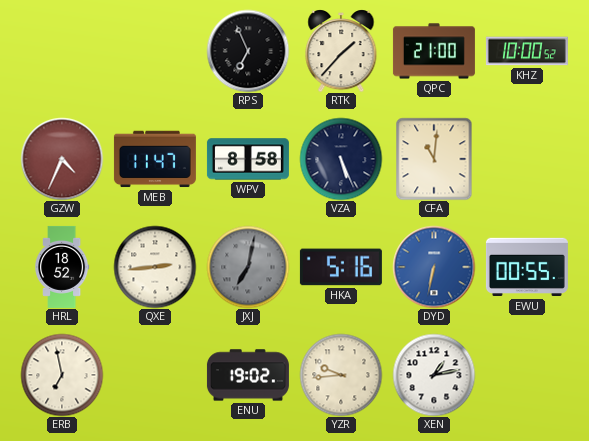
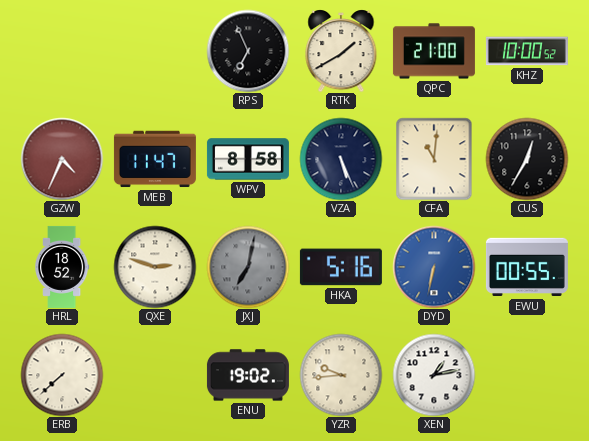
RTK: 1:37 -> 1:40
CUS: none -> 12:35
QXE: 2:44 -> 2:48
ERB: 6:58 -> 7:38
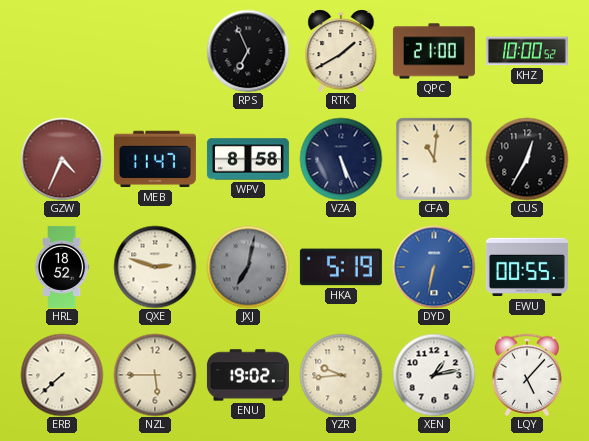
HKA: 5:16 -> 5:19
NZL: none -> 5:45
LQY: none -> 5:07
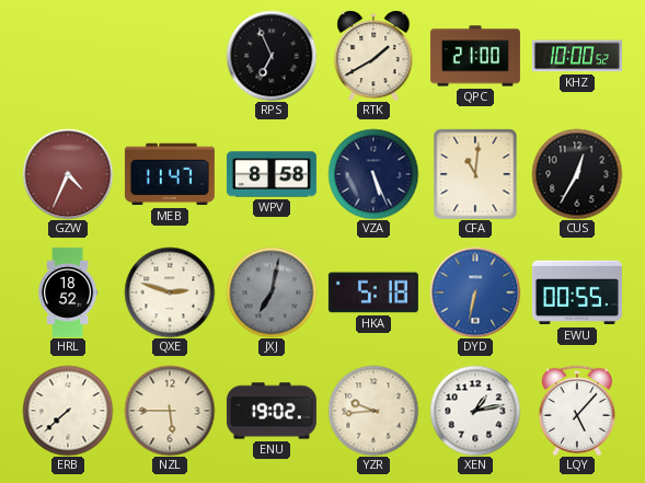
HKA: 5:19 -> 5:18
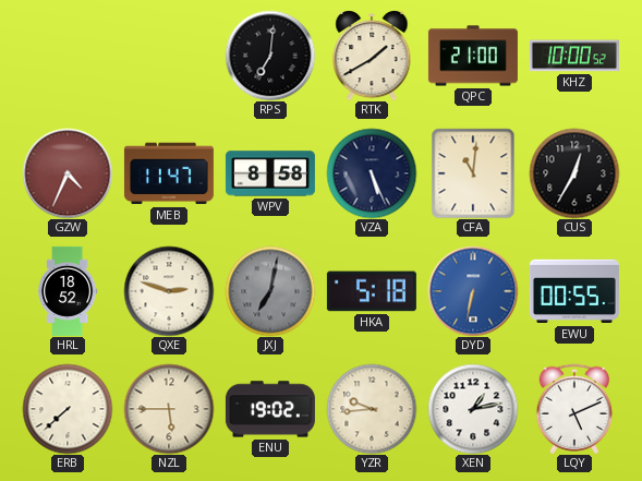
RPS: 6:56 -> 7:01
LQY: 5:07 -> 5:11
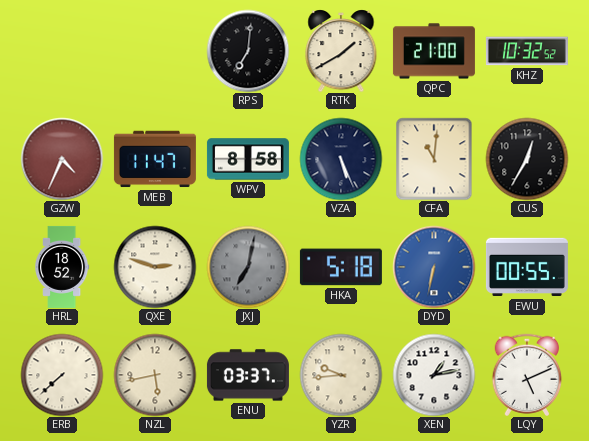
KHZ: 10:00 -> 10:32
NZL: 5:45 -> 5:43
ENU: 19:02 -> 03:37
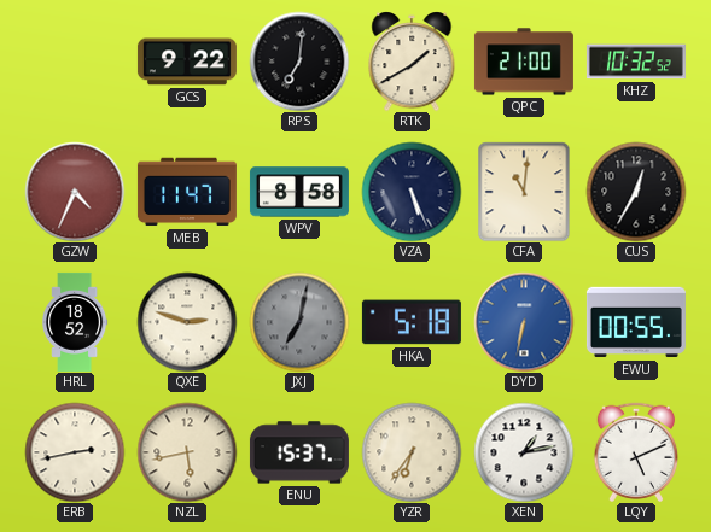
GCS: none -> 9:22
ERB: 7:38 -> 2:43
ENU: 03:37 -> 15:37
YZR: 9:44 -> 6:36
